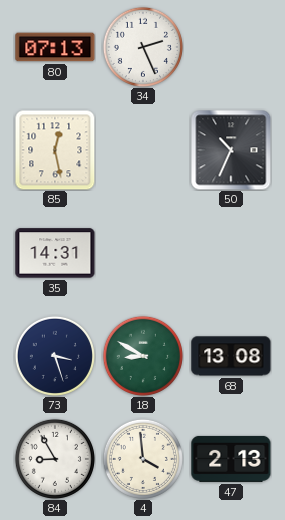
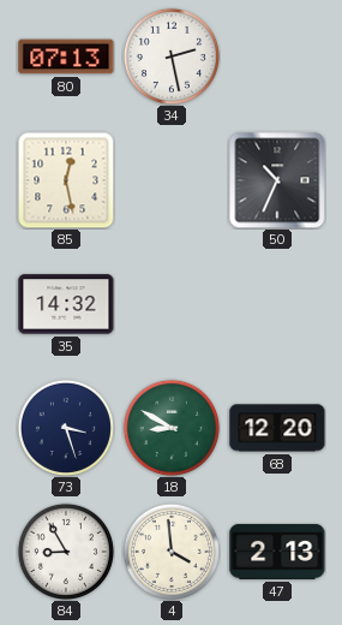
34: 2:26 -> 2:28
35: 14:31 -> 14:32
68: 13:08 -> 12:20
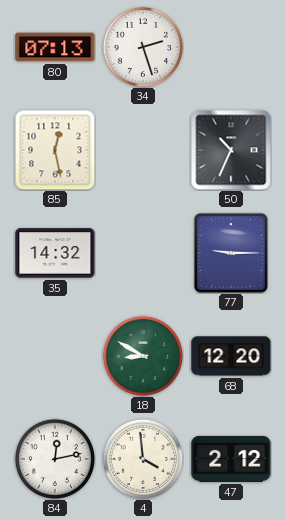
34: 2:28 -> 2:27
77: none -> 9:15
73: 3:27 -> none
84: 8:55 -> 12:13
47: 2:13 -> 2:12
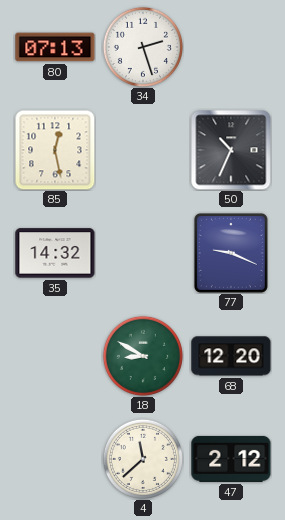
77: 9:15 -> 9:19
84: 12:13 -> none
4: 3:59 -> 11:38
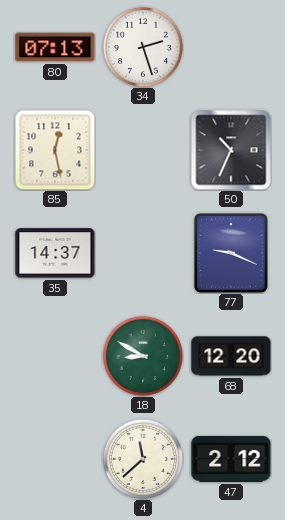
35: 14:32 -> 14:37
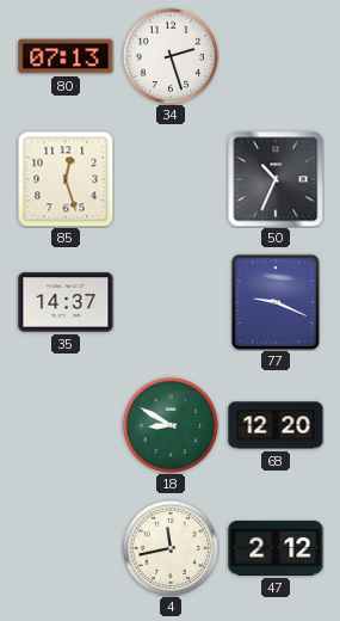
85: 12:28 -> 12:27
4: 11:38 -> 11:43
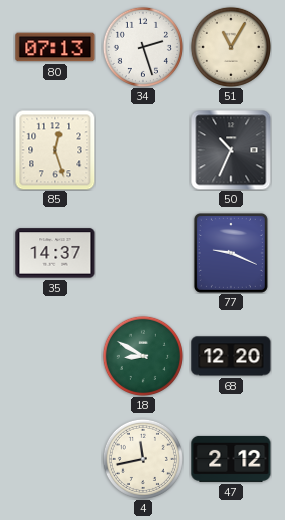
51: none -> 11:05
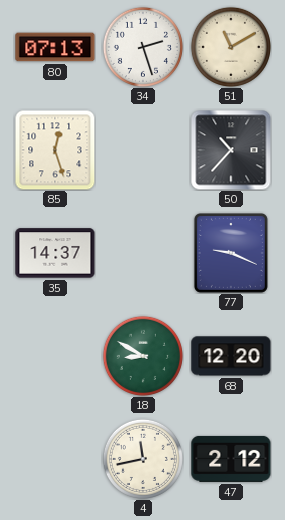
51: 11:05 -> 11:10
50: 10:34 -> 10:37
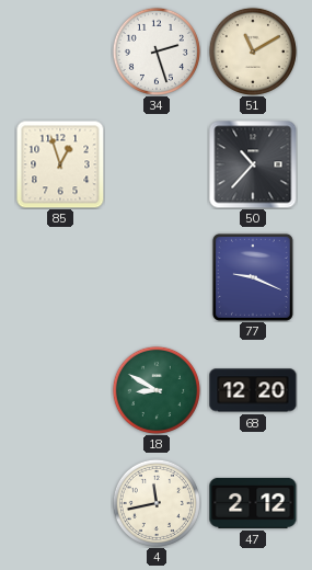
80: 07:13 -> none
85: 12:27 -> 12:57
35: 14:37 -> none
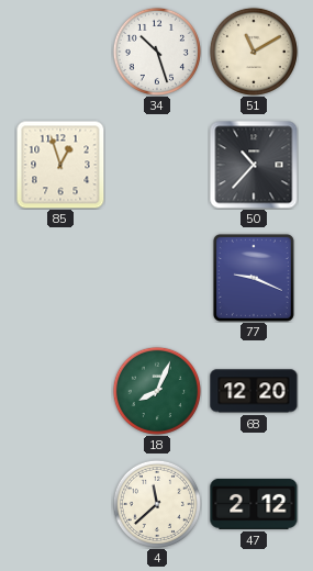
34: 2:27 -> 10:27
18: 8:50 -> 8:04
4: 11:43 -> 11:38
